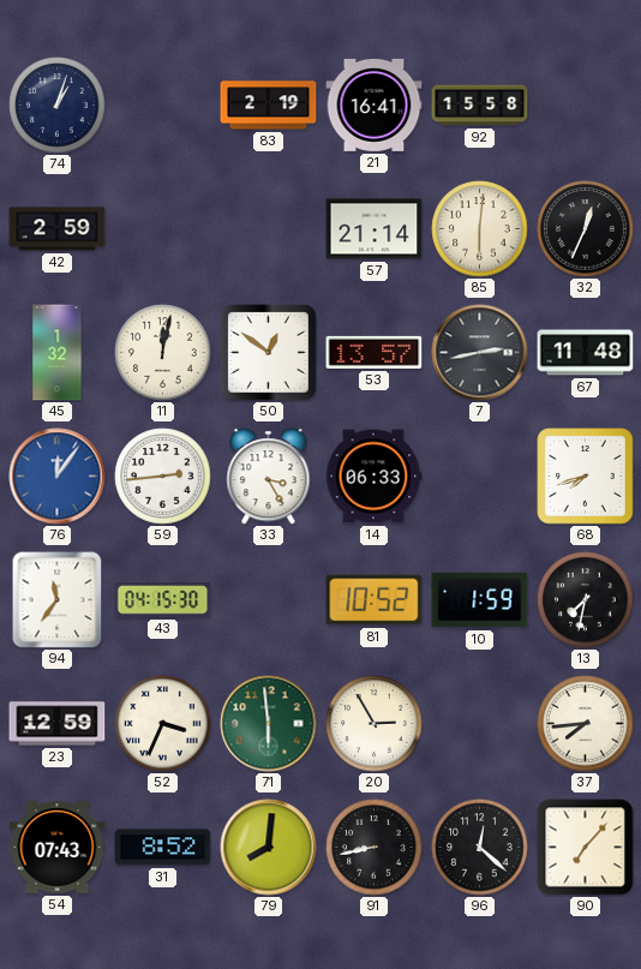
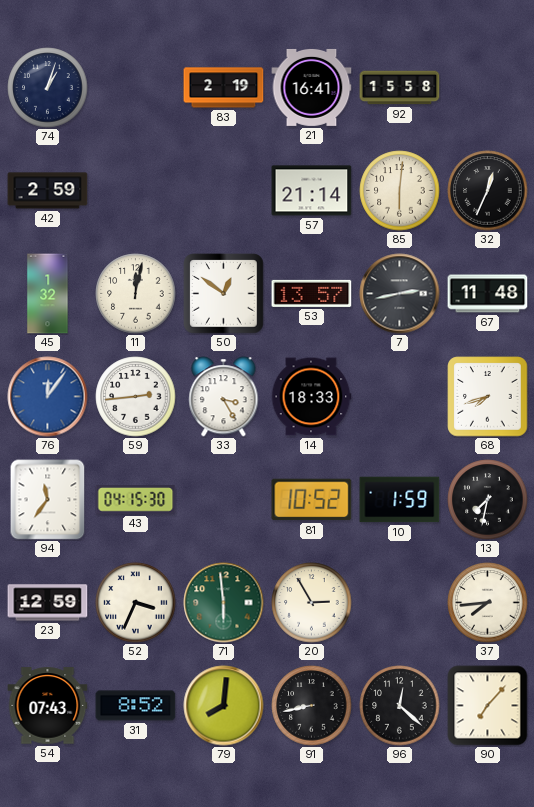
14: 06:33 -> 18:33
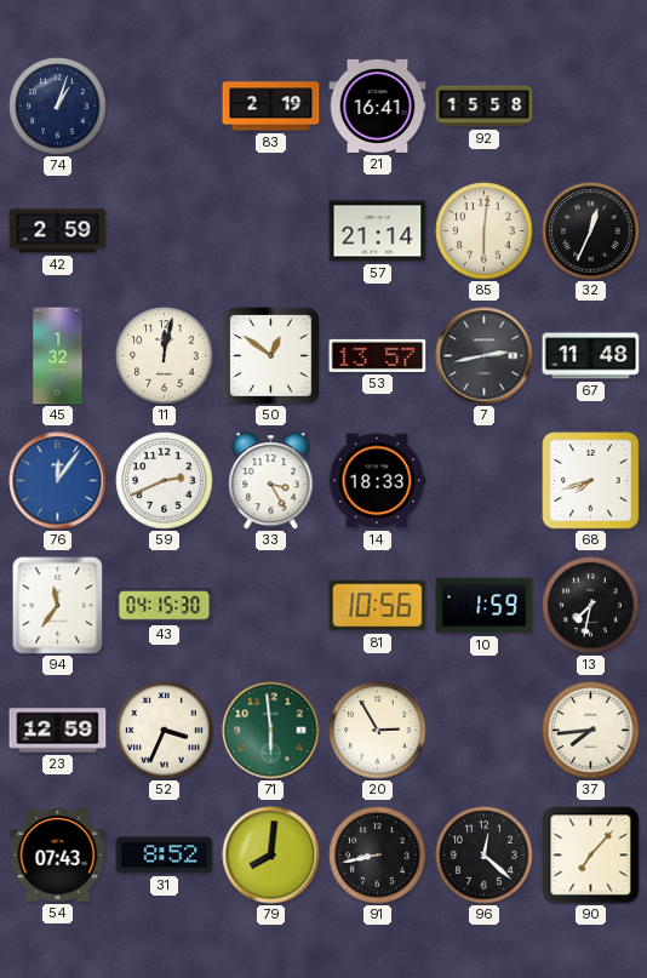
59: 2:44 -> 2:41
81: 10:52 -> 10:56
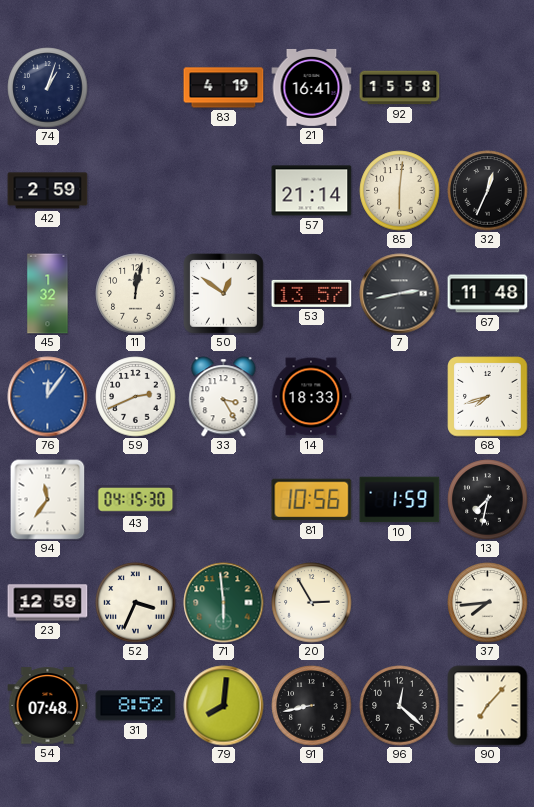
83: 2:19 -> 4:19
54: 07:43 -> 07:48
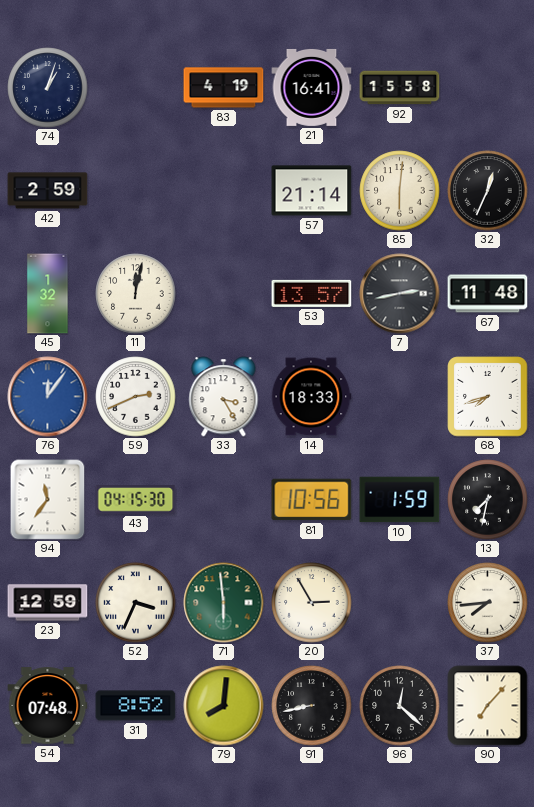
50: 12:51 -> none
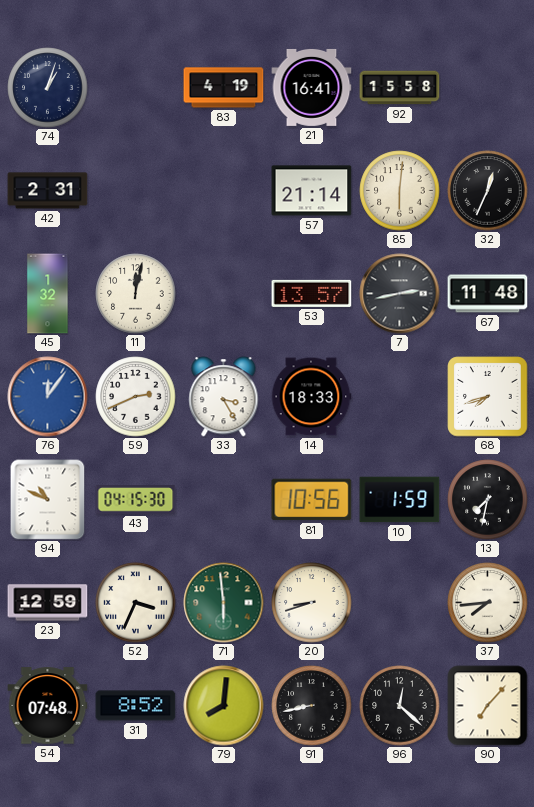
42: 2:59 -> 2:31
94: 11:36 -> 10:49
20: 2:55 -> 8:42
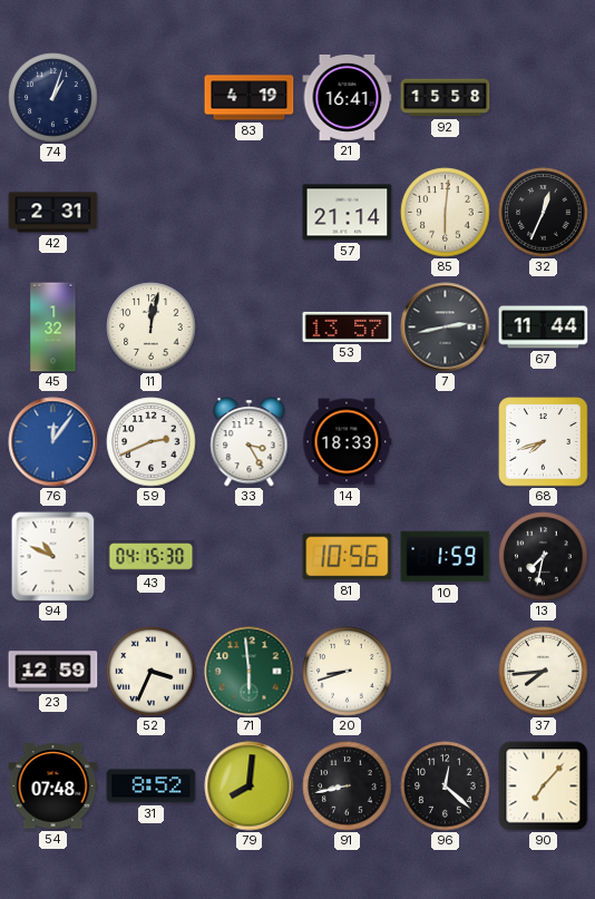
67: 11:48 -> 11:44
